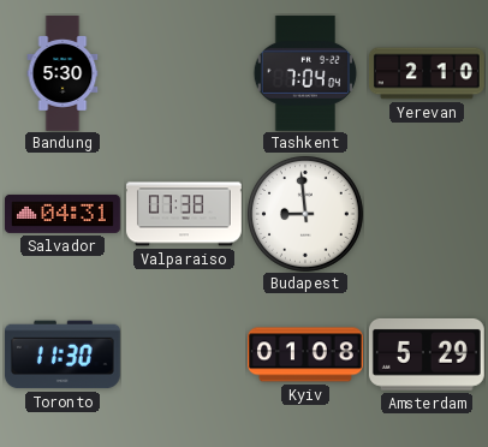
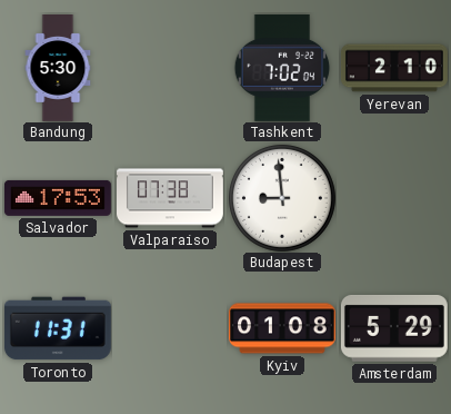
Tashkent: 7:04 -> 7:02
Salvador: 04:31 -> 17:53
Toronto: 11:30 -> 11:31
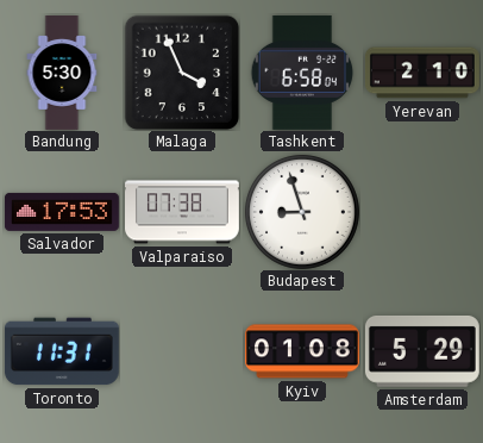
Malaga: none -> 3:56
Tashkent: 7:02 -> 6:58
Budapest: 8:59 -> 8:57
